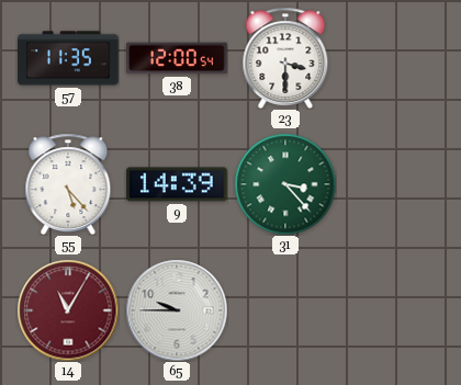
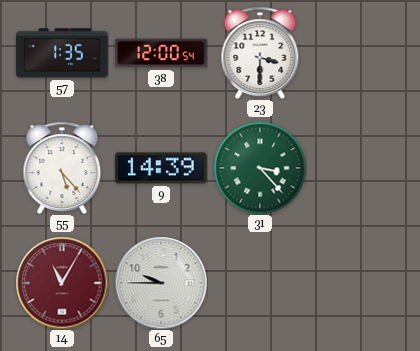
57: 11:35 -> 1:35
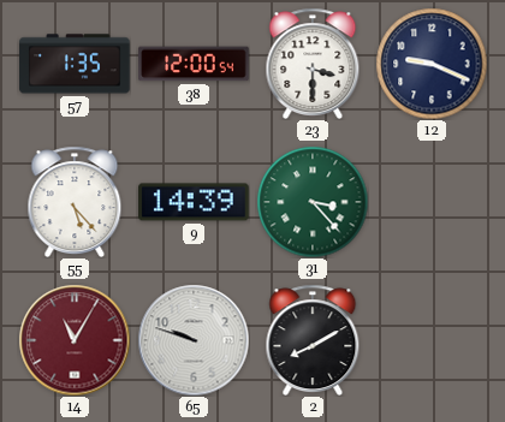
12: none -> 9:19
65: 9:45 -> 9:48
2: none -> 8:10
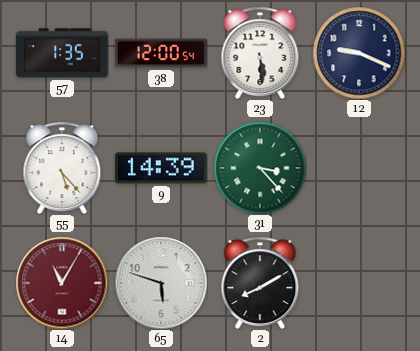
23: 3:30 -> 5:29
65: 9:48 -> 5:48
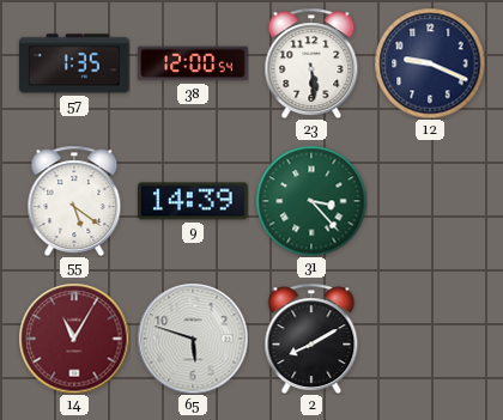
55: 5:23 -> 5:21
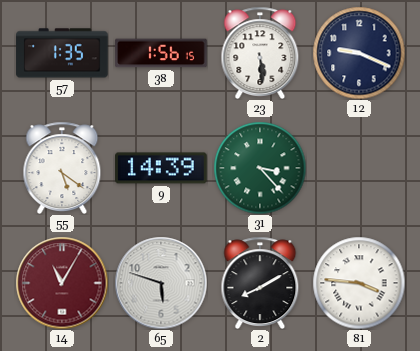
38: 12:00 -> 1:56
81: none -> 3:46
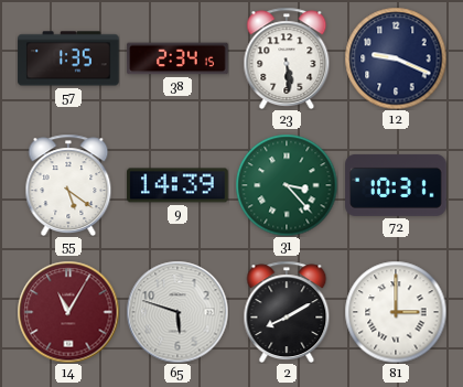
38: 1:56 -> 2:34
72: none -> 10:31
81: 3:46 -> 3:00
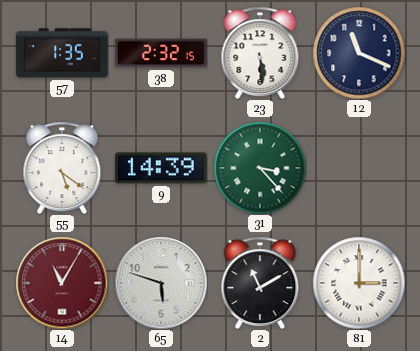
38: 2:34 -> 2:32
12: 9:19 -> 11:19
72: 10:31 -> none
2: 8:10 -> 11:10
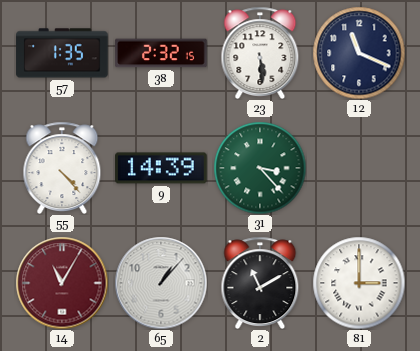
55: 5:21 -> 4:23
65: 5:48 -> 1:07
